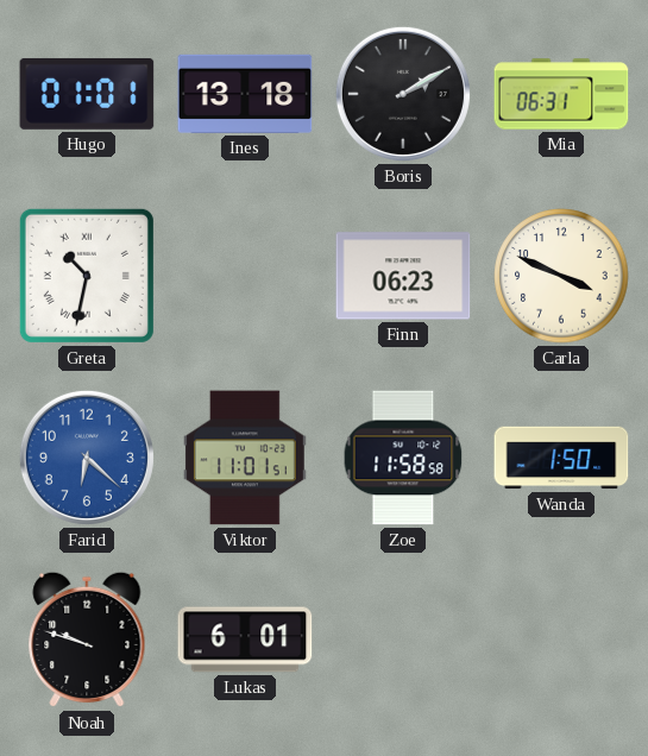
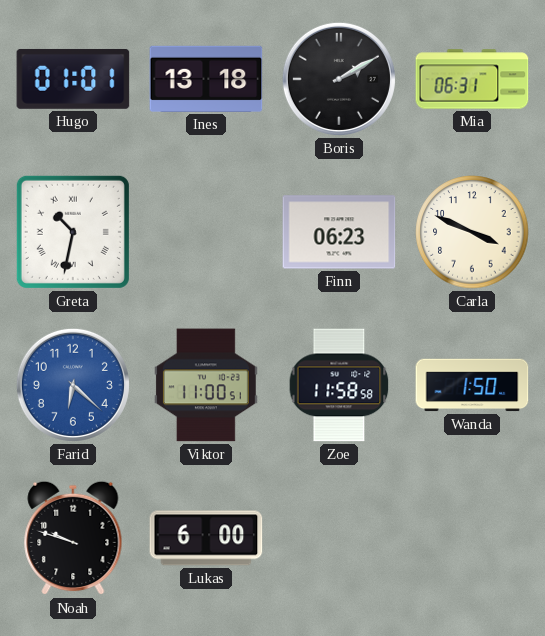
Viktor: 11:01 -> 11:00
Lukas: 6:01 -> 6:00
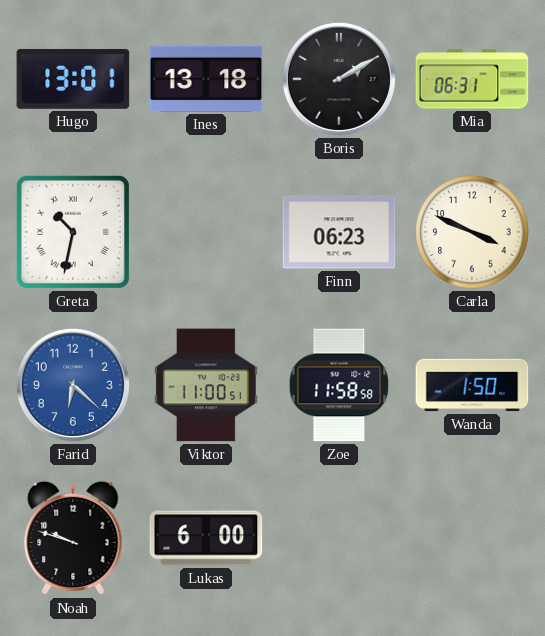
Hugo: 01:01 -> 13:01
